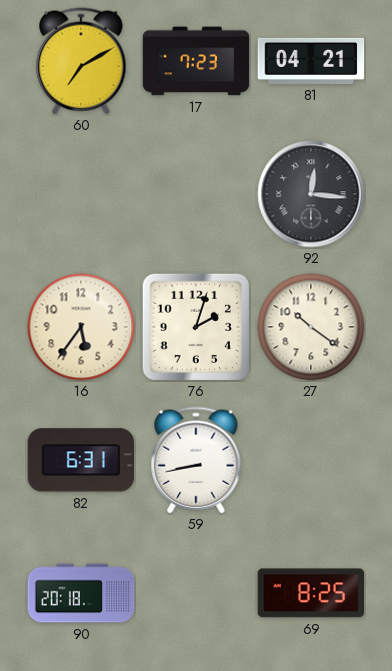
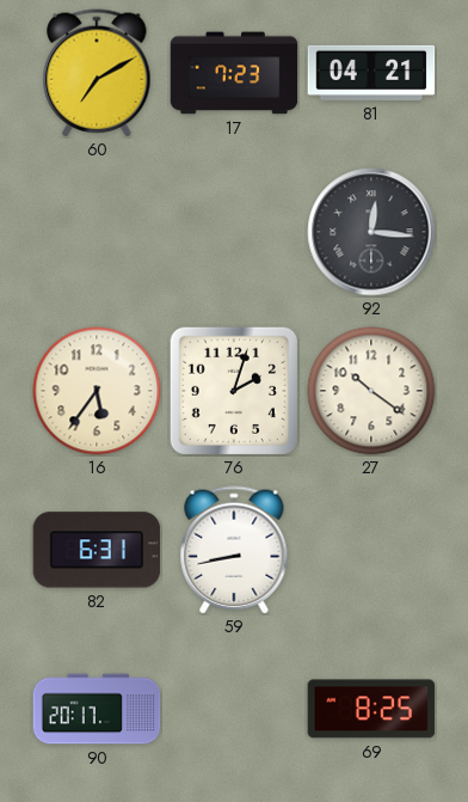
90: 20:18 -> 20:17
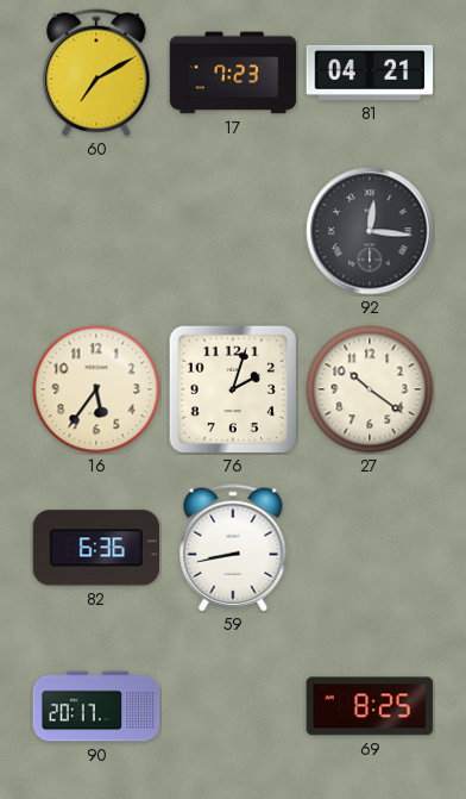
82: 6:31 -> 6:36
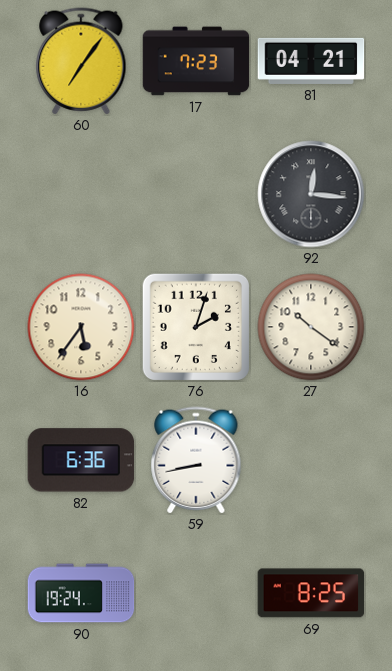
60: 7:10 -> 7:06
90: 20:17 -> 19:24
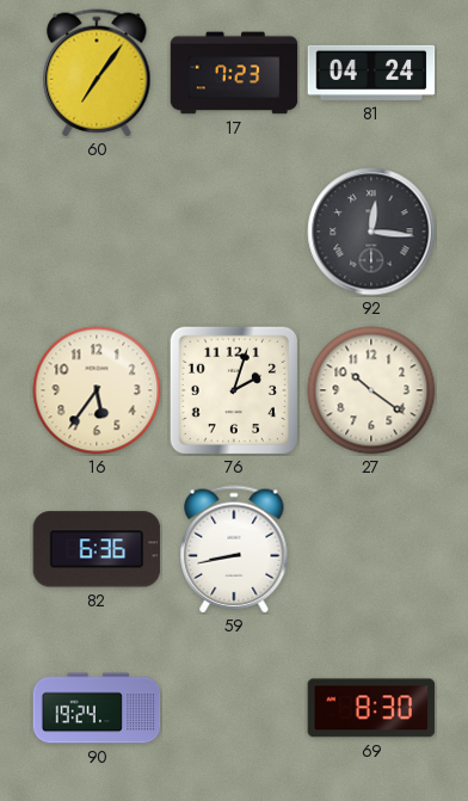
81: 04:21 -> 04:24
69: 8:25 -> 8:30
